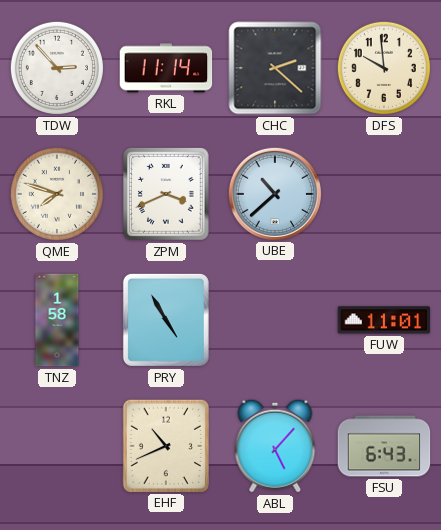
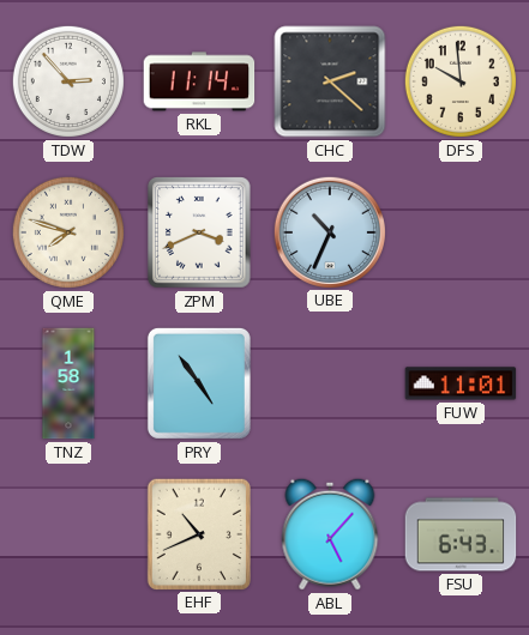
UBE: 10:38 -> 10:34
PRY: 4:55 -> 4:54
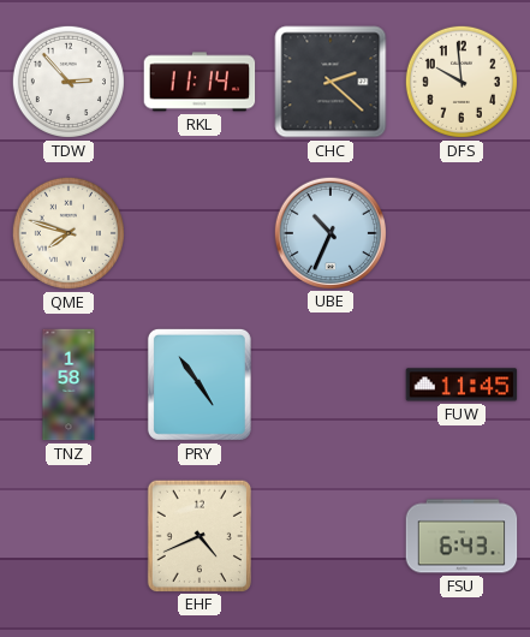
ZPM: 3:41 -> none
FUW: 11:01 -> 11:45
EHF: 10:41 -> 4:41
ABL: 5:07 -> none
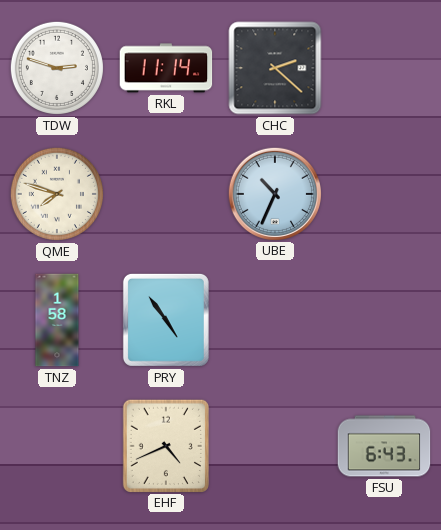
TDW: 2:53 -> 2:48
DFS: 9:59 -> none
FUW: 11:45 -> none
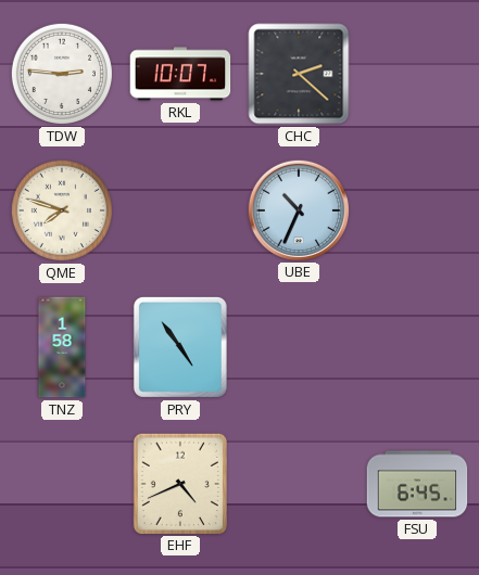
TDW: 2:48 -> 2:46
RKL: 11:14 -> 10:07
FSU: 6:43 -> 6:45
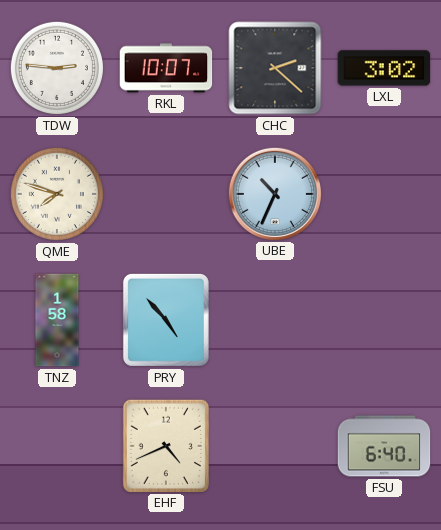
LXL: none -> 3:02
PRY: 4:54 -> 4:53
FSU: 6:45 -> 6:40
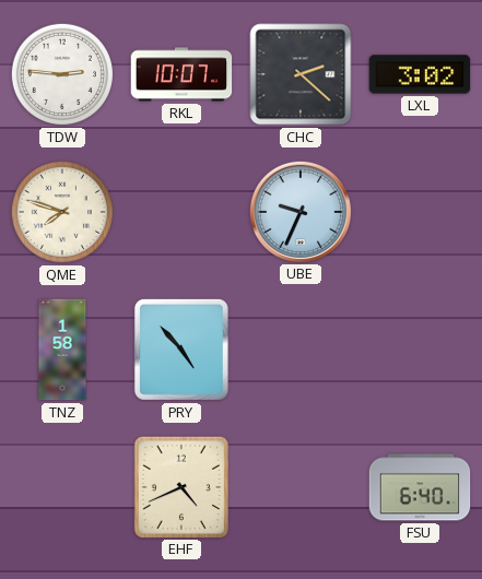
UBE: 10:34 -> 9:34
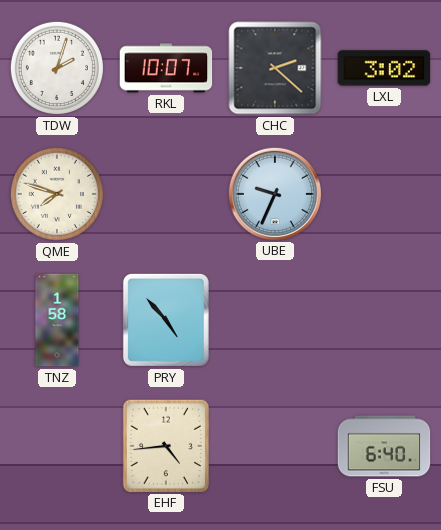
TDW: 2:46 -> 2:03
EHF: 4:41 -> 4:44
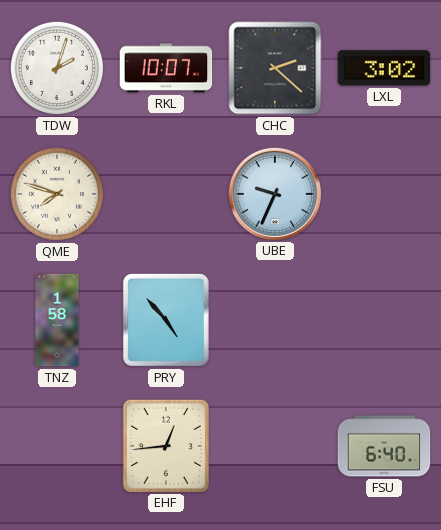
EHF: 4:44 -> 12:44
